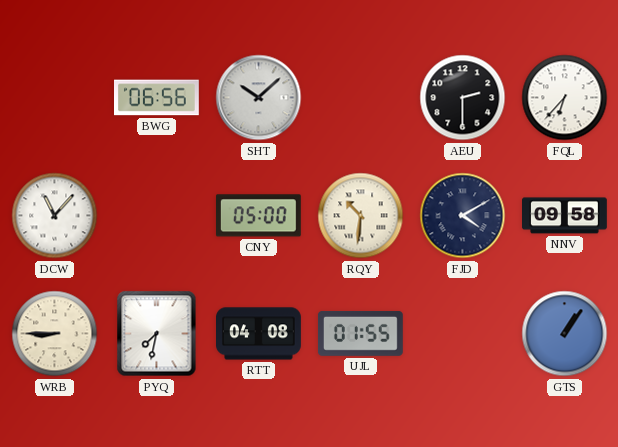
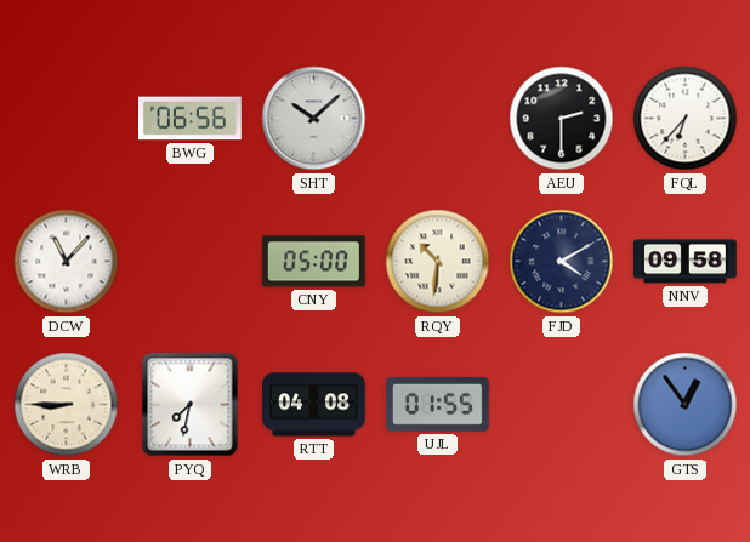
GTS: 1:06 -> 12:54
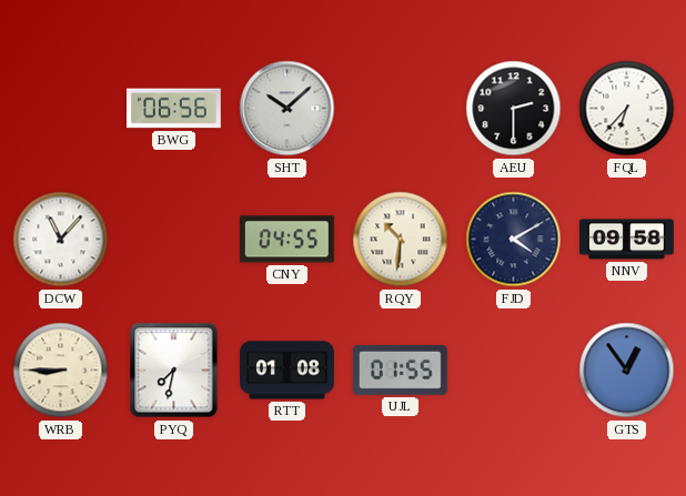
CNY: 05:00 -> 04:55
RTT: 04:08 -> 01:08
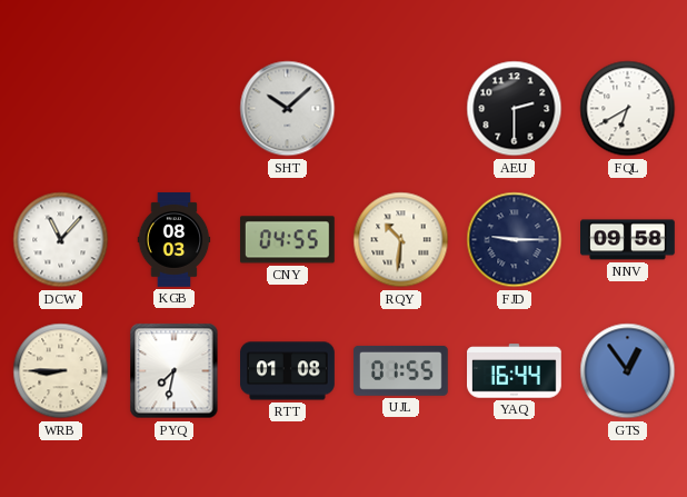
BWG: 06:56 -> none
FQL: 6:37 -> 6:40
KGB: none -> 08:03
FJD: 4:10 -> 9:15
YAQ: none -> 16:44
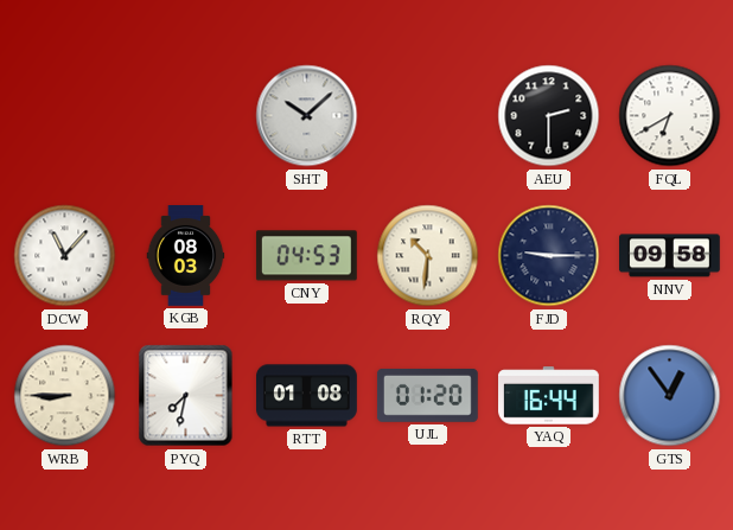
CNY: 04:55 -> 04:53
UJL: 01:55 -> 01:20
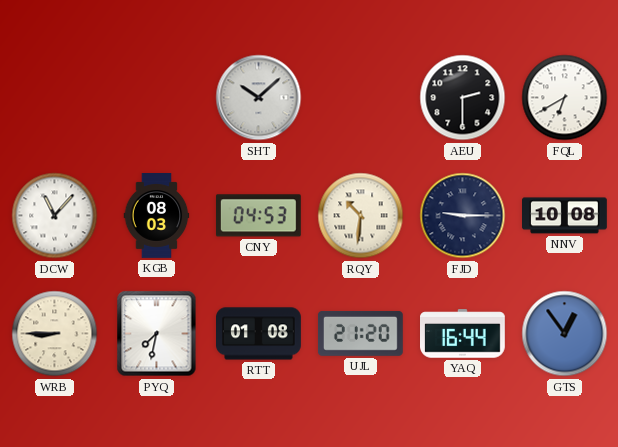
NNV: 09:58 -> 10:08
UJL: 01:20 -> 21:20
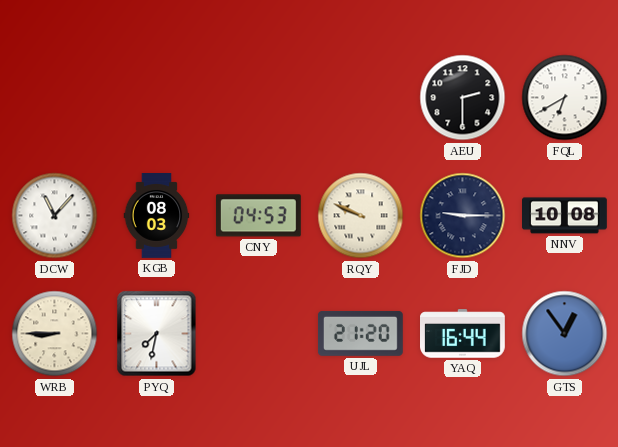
SHT: 10:08 -> none
RQY: 10:31 -> 9:49
RTT: 01:08 -> none
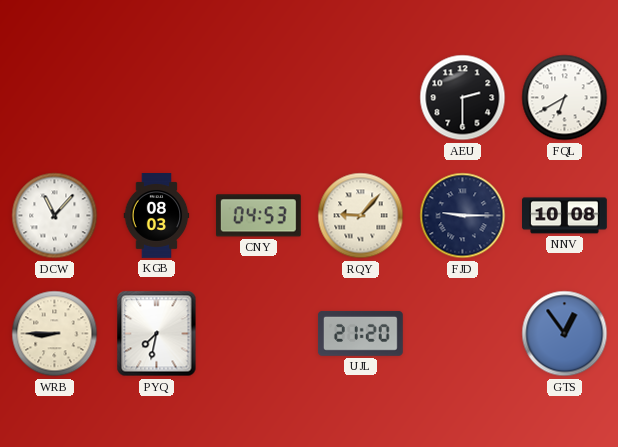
RQY: 9:49 -> 9:07
YAQ: 16:44 -> none
